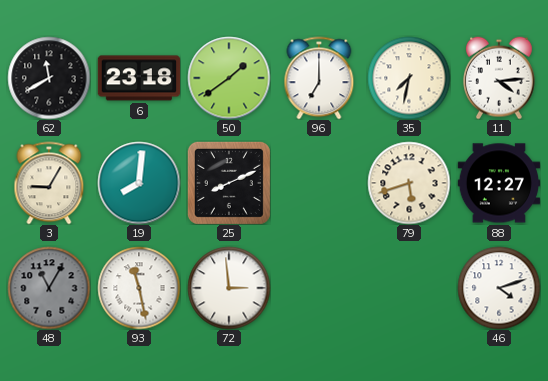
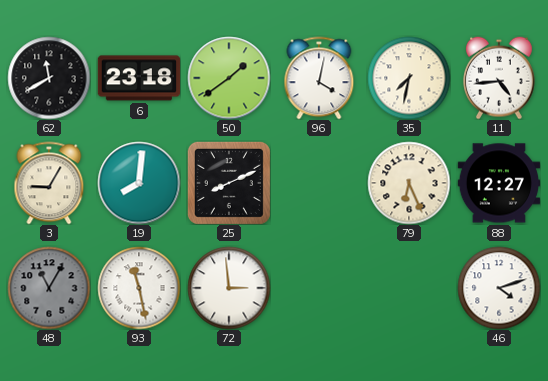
96: 7:00 -> 4:02
11: 4:14 -> 4:44
79: 5:42 -> 6:26
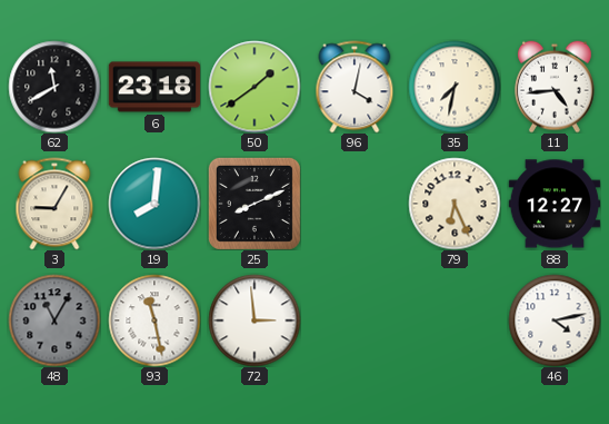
46: 4:12 -> 4:13
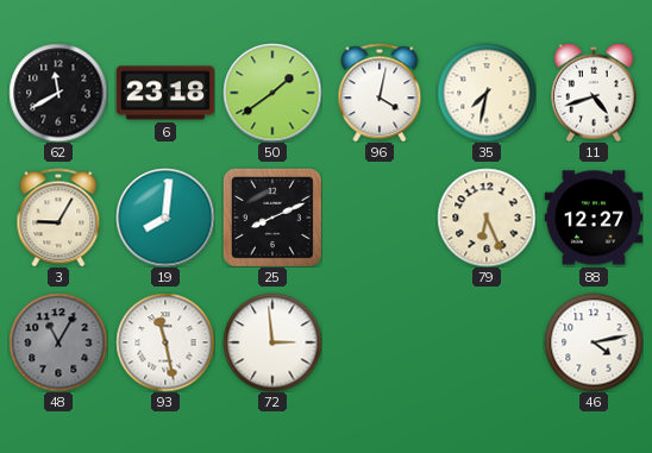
11: 4:44 -> 4:42
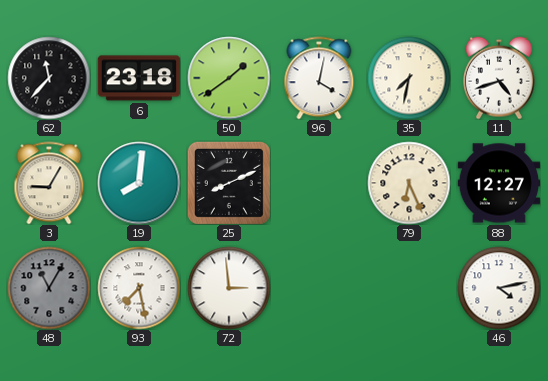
62: 11:40 -> 11:37
93: 11:28 -> 7:28
